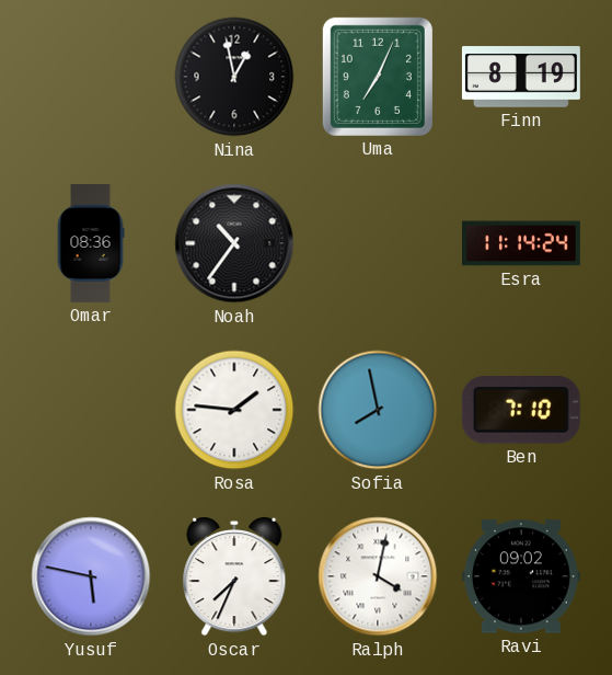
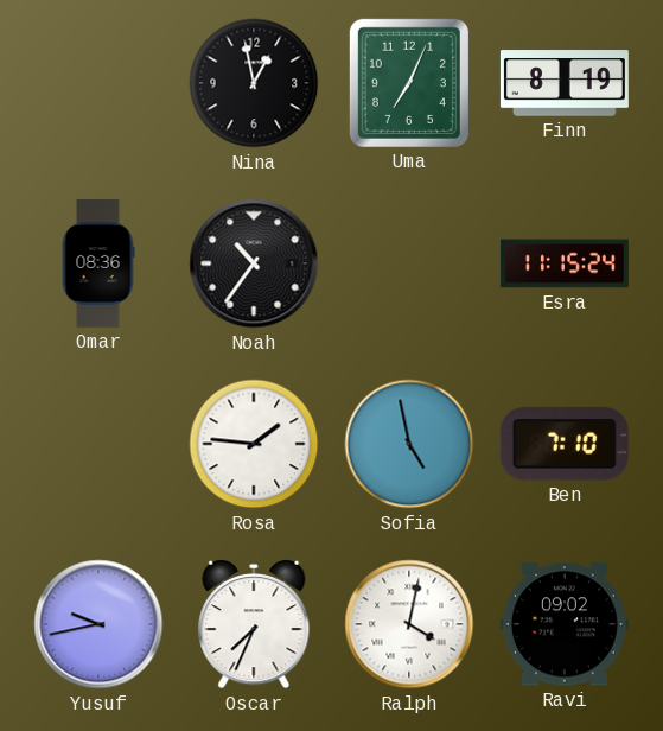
Esra: 11:14 -> 11:15
Sofia: 7:58 -> 4:58
Yusuf: 5:47 -> 9:43
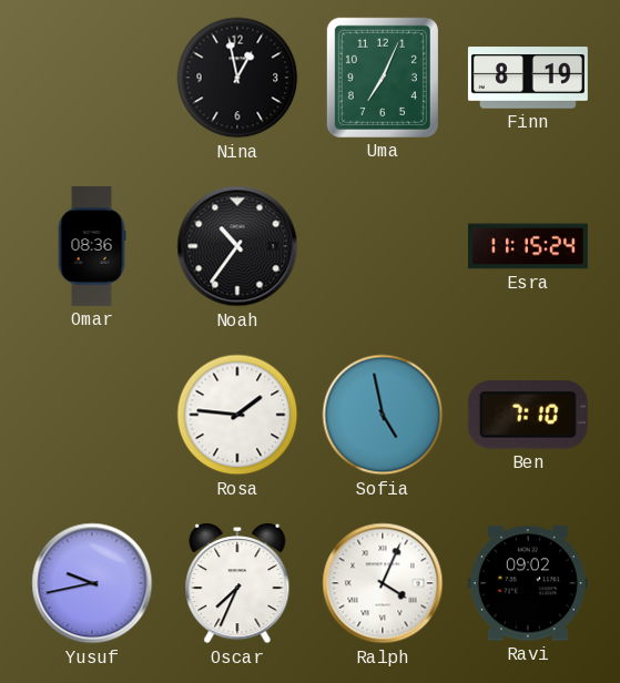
Ralph: 4:02 -> 4:04
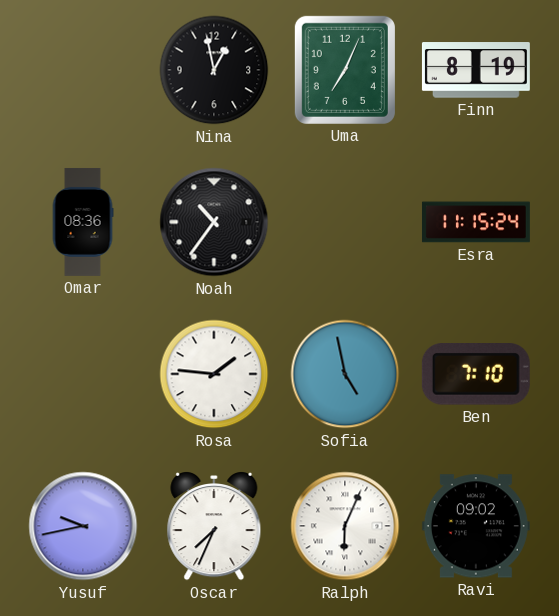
Ralph: 4:04 -> 6:04
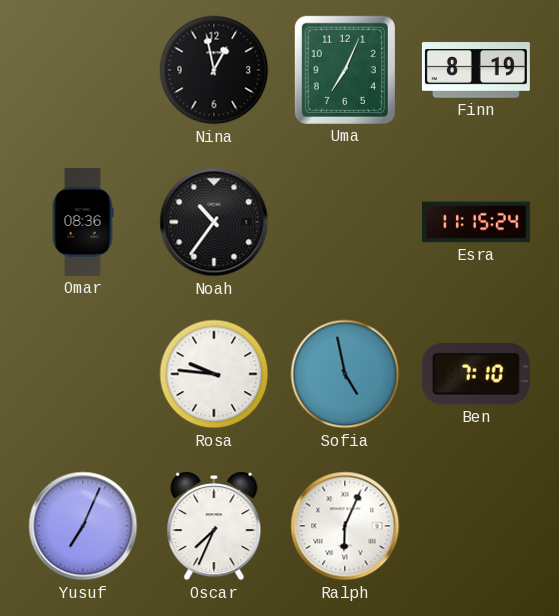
Rosa: 1:46 -> 9:46
Yusuf: 9:43 -> 7:04
Ravi: 09:02 -> none
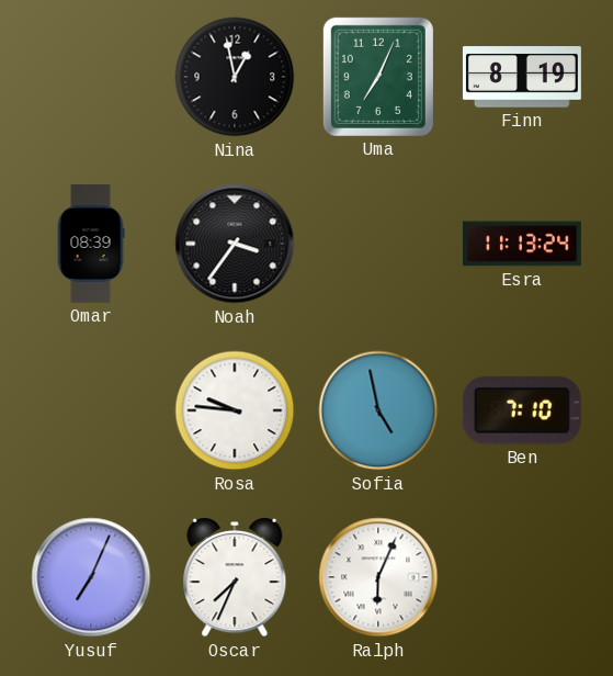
Omar: 08:36 -> 08:39
Noah: 10:36 -> 3:36
Esra: 11:15 -> 11:13
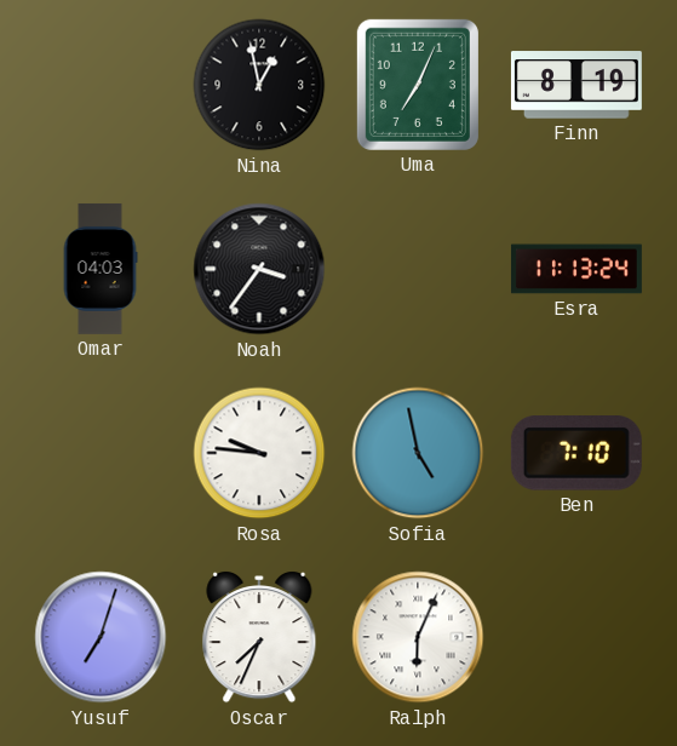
Omar: 08:39 -> 04:03
Yusuf: 7:04 -> 7:03
